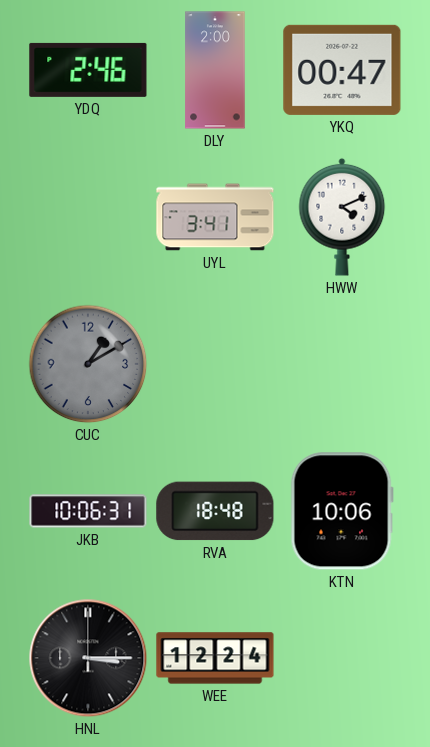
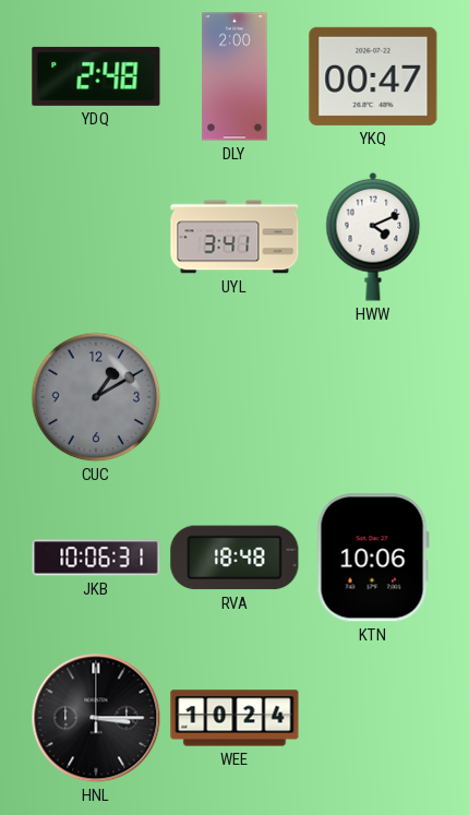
YDQ: 2:46 -> 2:48
WEE: 12:24 -> 10:24
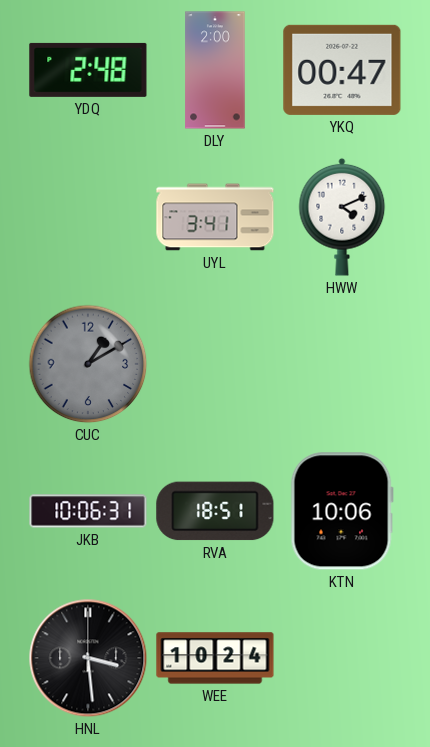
RVA: 18:48 -> 18:51
HNL: 3:15 -> 3:29
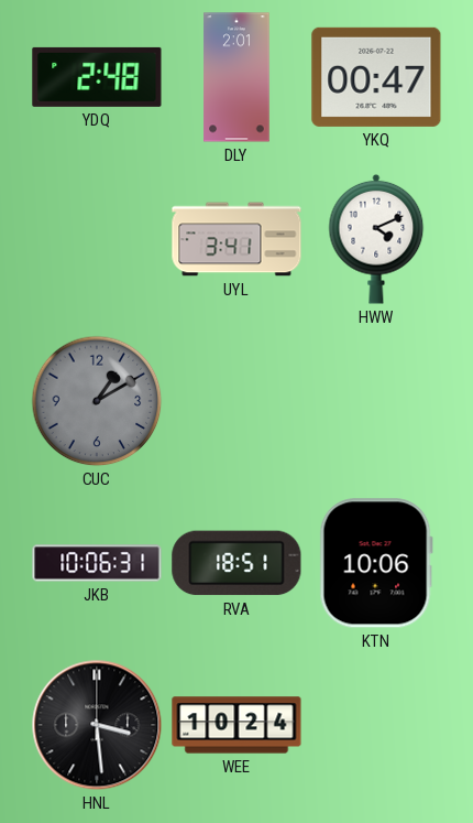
DLY: 2:00 -> 2:01
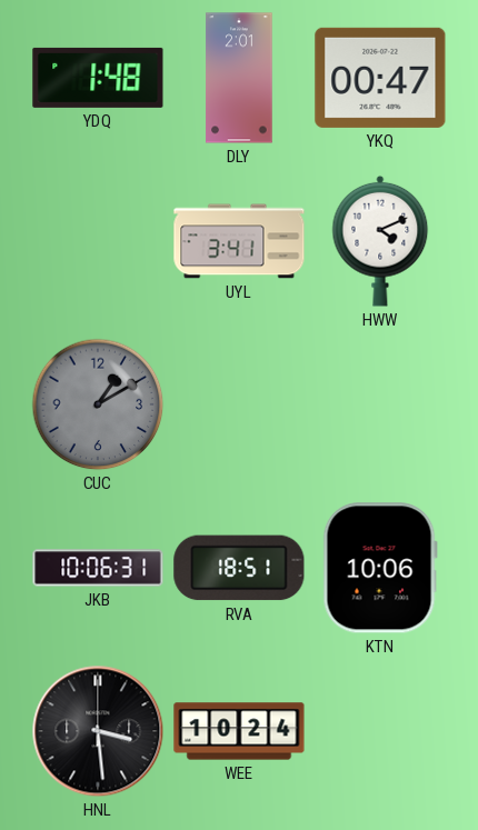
YDQ: 2:48 -> 1:48
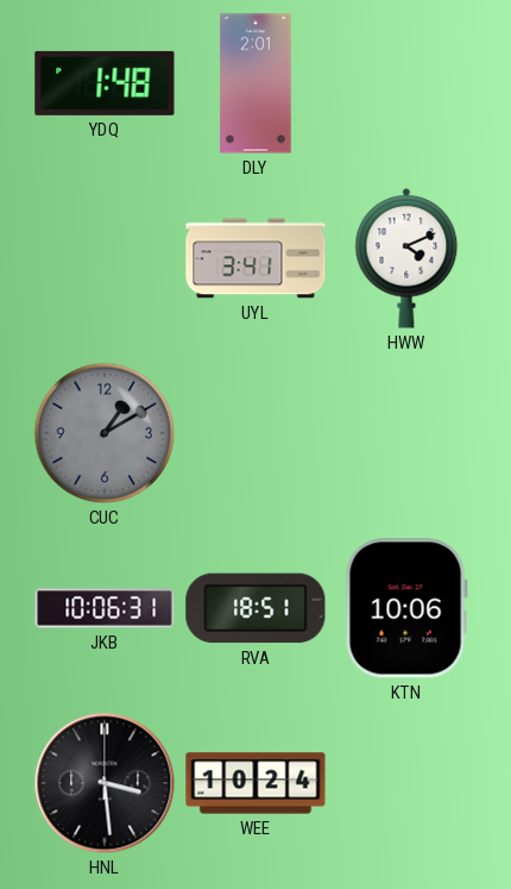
YKQ: 00:47 -> none
